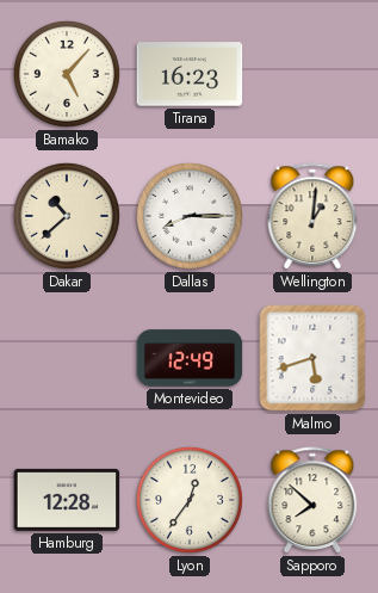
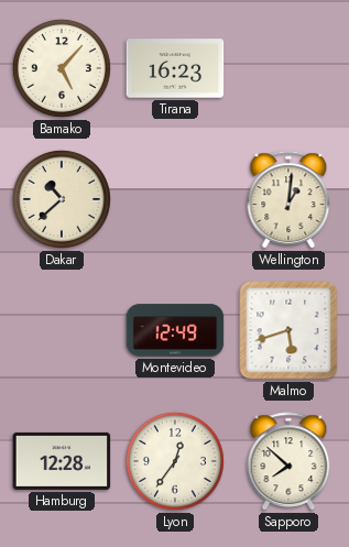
Dallas: 8:15 -> none
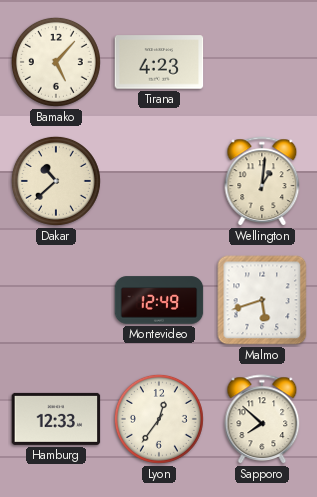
Tirana: 16:23 -> 4:23
Hamburg: 12:28 -> 12:33
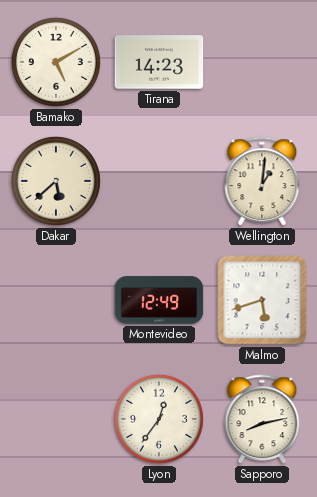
Bamako: 5:07 -> 5:10
Tirana: 4:23 -> 14:23
Dakar: 10:38 -> 5:38
Hamburg: 12:33 -> none
Sapporo: 7:52 -> 8:13
